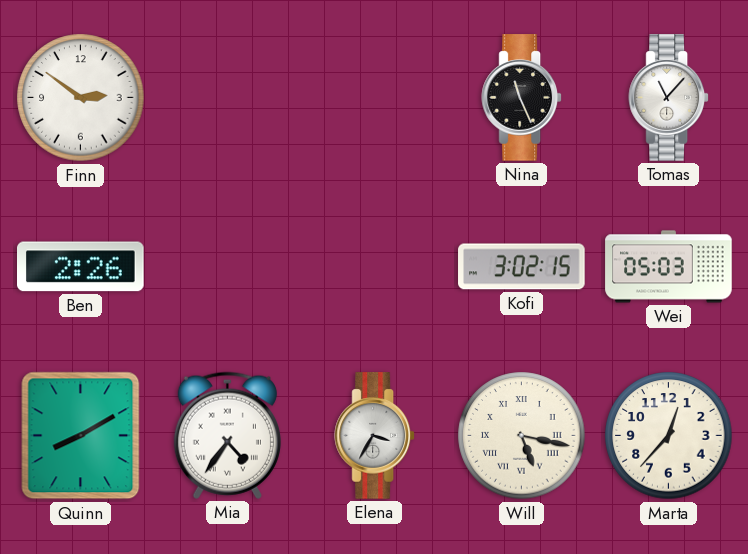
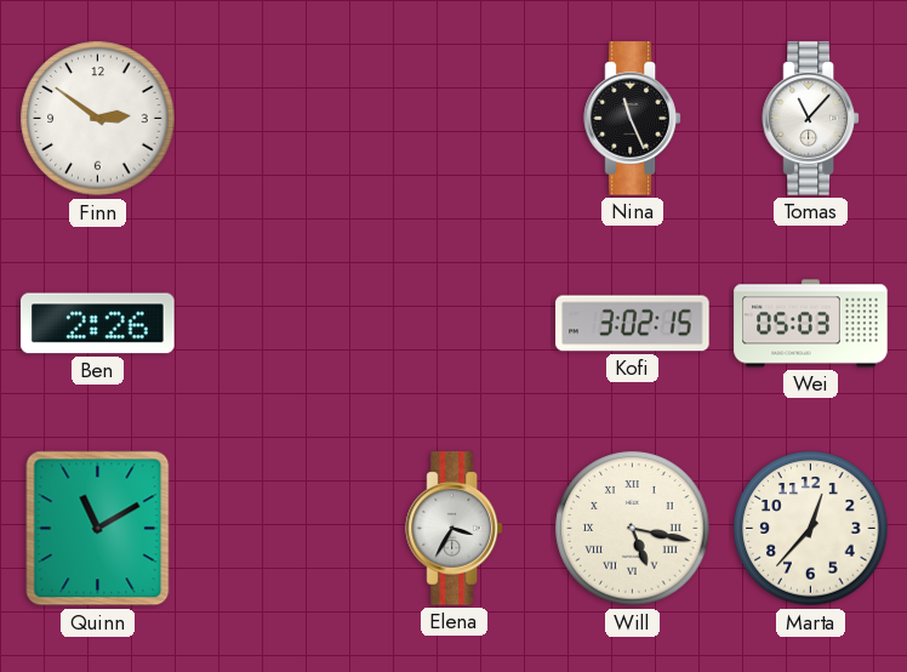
Quinn: 8:10 -> 11:10
Mia: 4:36 -> none
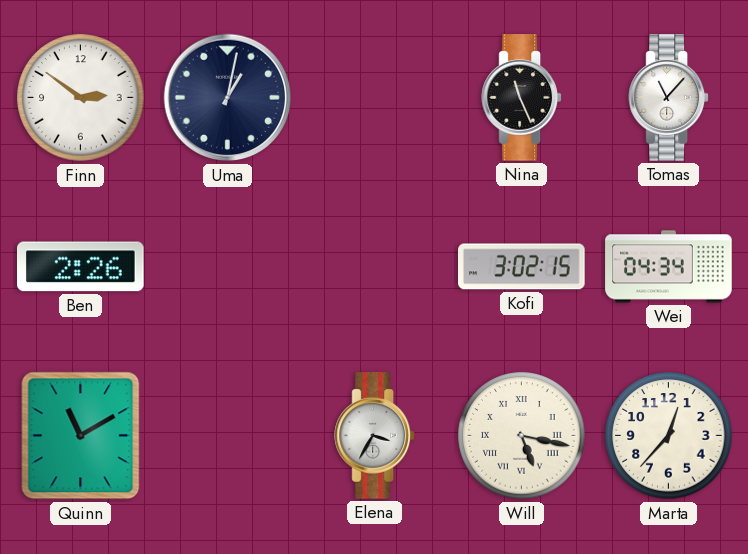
Uma: none -> 1:02
Wei: 05:03 -> 04:34
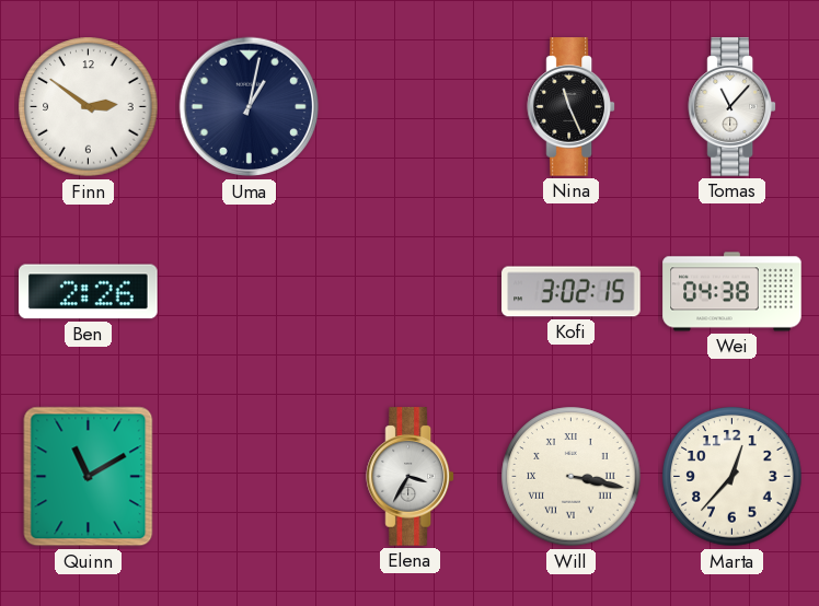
Wei: 04:34 -> 04:38
Will: 5:17 -> 3:17
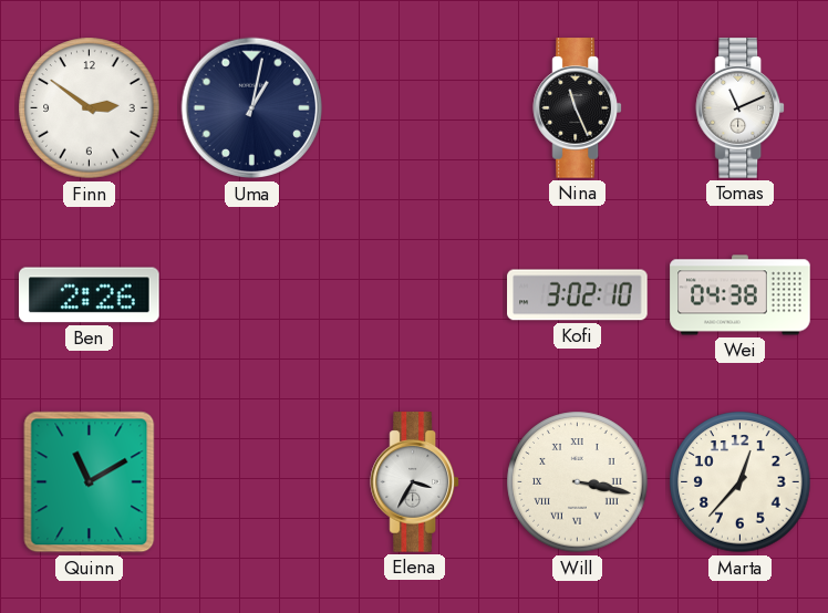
Tomas: 11:07 -> 11:11
Kofi: 3:02:15 -> 3:02:10
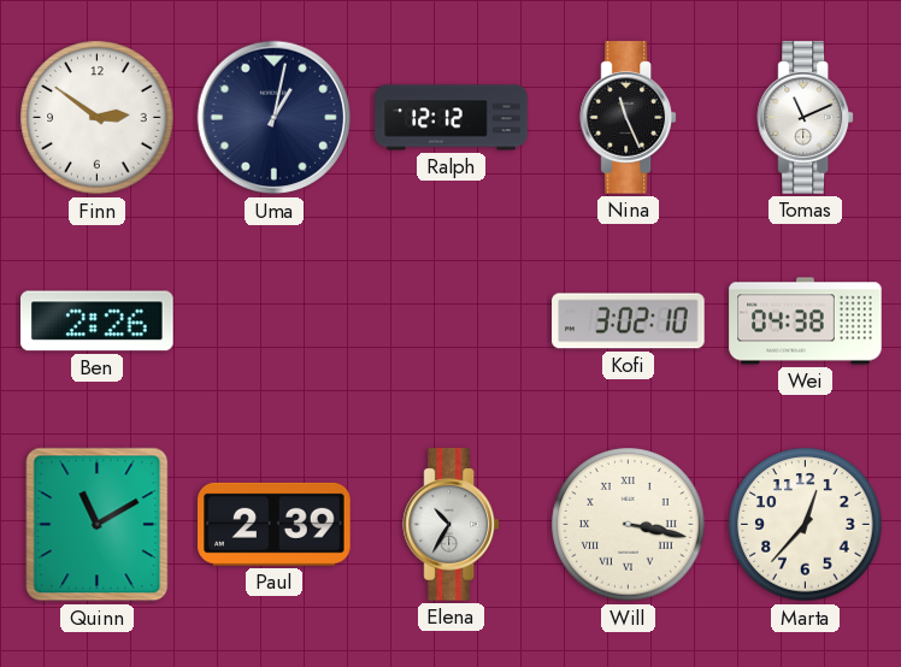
Ralph: none -> 12:12
Paul: none -> 2:39
Elena: 3:35 -> 10:35
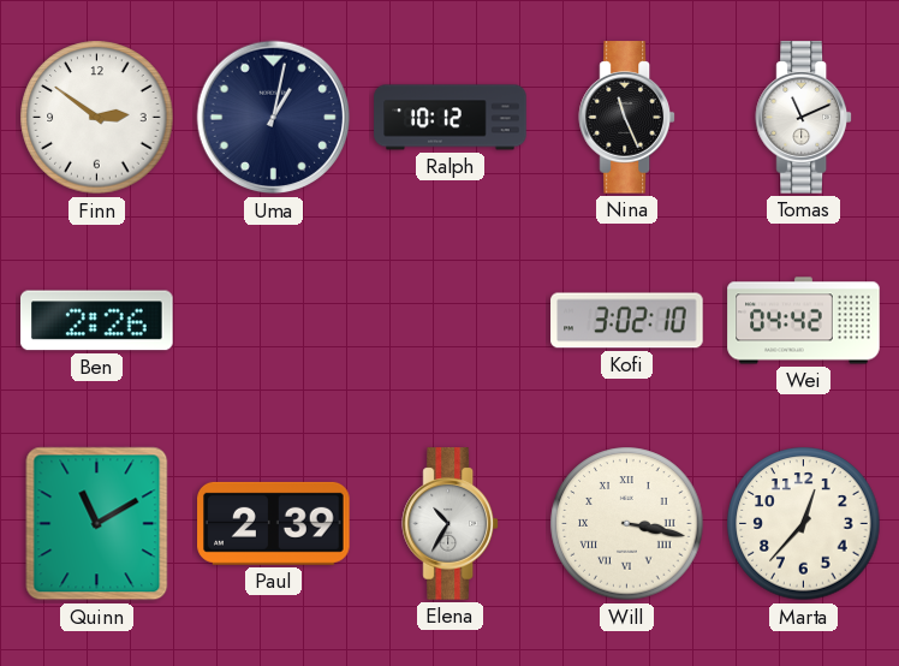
Ralph: 12:12 -> 10:12
Wei: 04:38 -> 04:42
